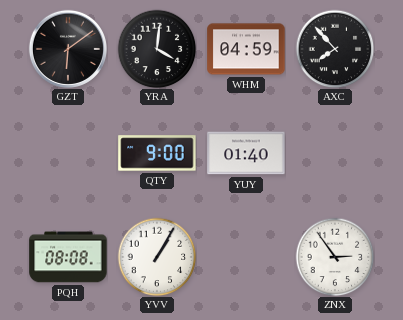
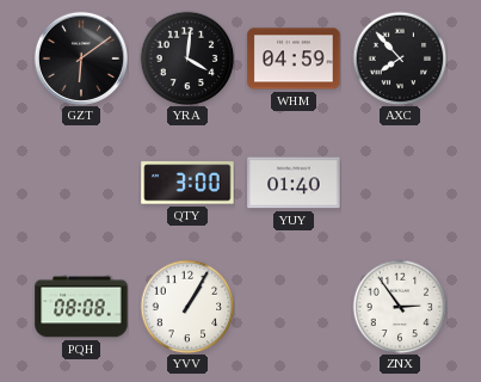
QTY: 9:00 -> 3:00
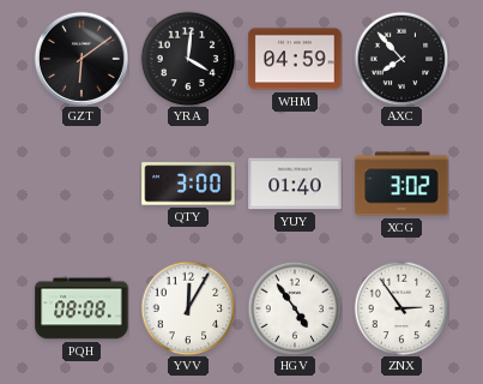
XCG: none -> 3:02
YVV: 1:05 -> 12:05
HGV: none -> 4:54
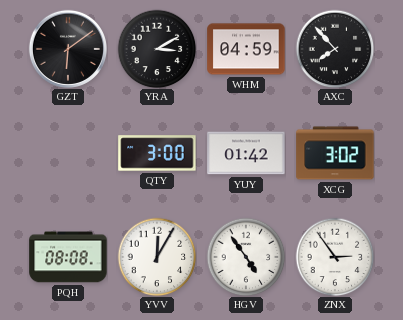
YRA: 4:01 -> 3:10
YUY: 01:40 -> 01:42
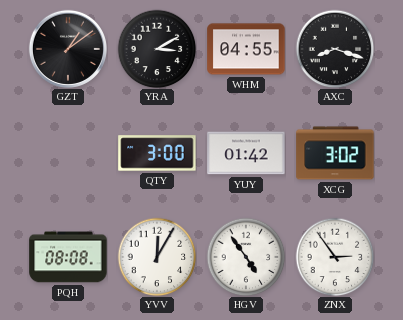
GZT: 6:09 -> 1:09
WHM: 04:59 -> 04:55
AXC: 7:53 -> 8:18
